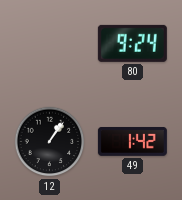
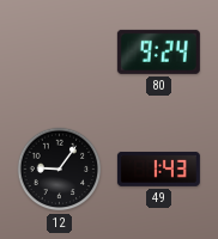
12: 1:06 -> 9:06
49: 1:42 -> 1:43
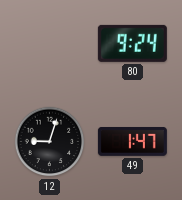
12: 9:06 -> 9:03
49: 1:43 -> 1:47
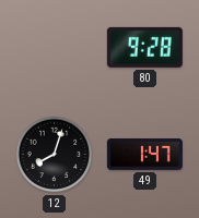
80: 9:24 -> 9:28
12: 9:03 -> 8:03
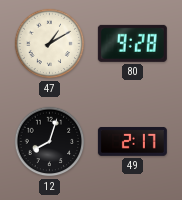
47: none -> 1:10
49: 1:47 -> 2:17
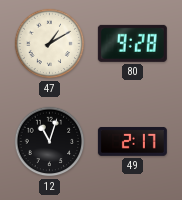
12: 8:03 -> 11:03
